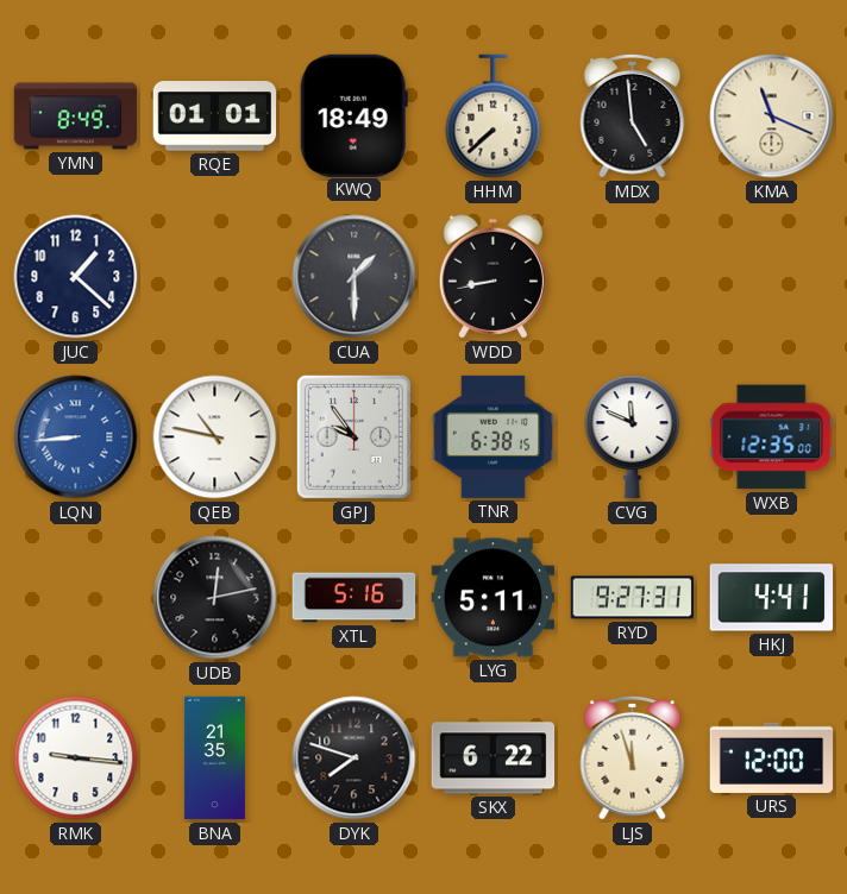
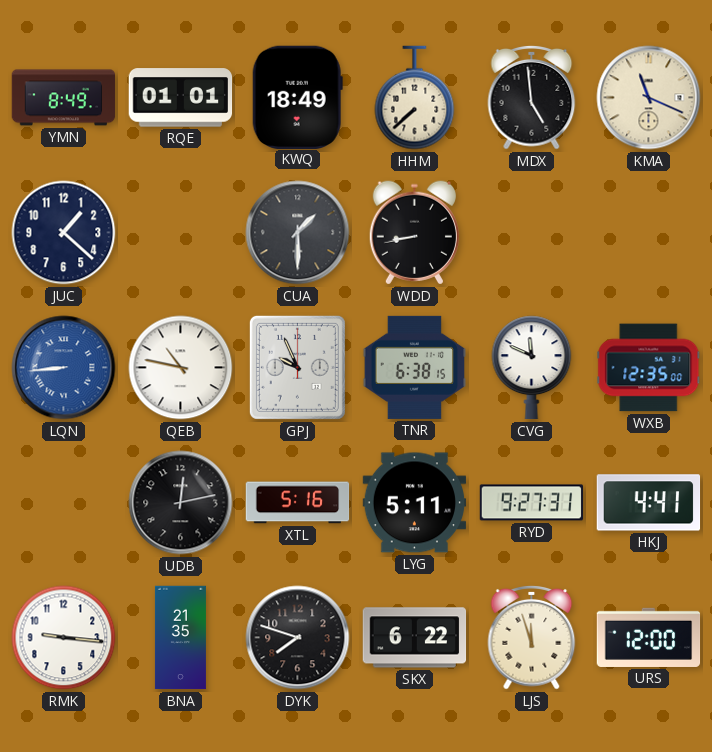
GPJ: 9:54 -> 9:56
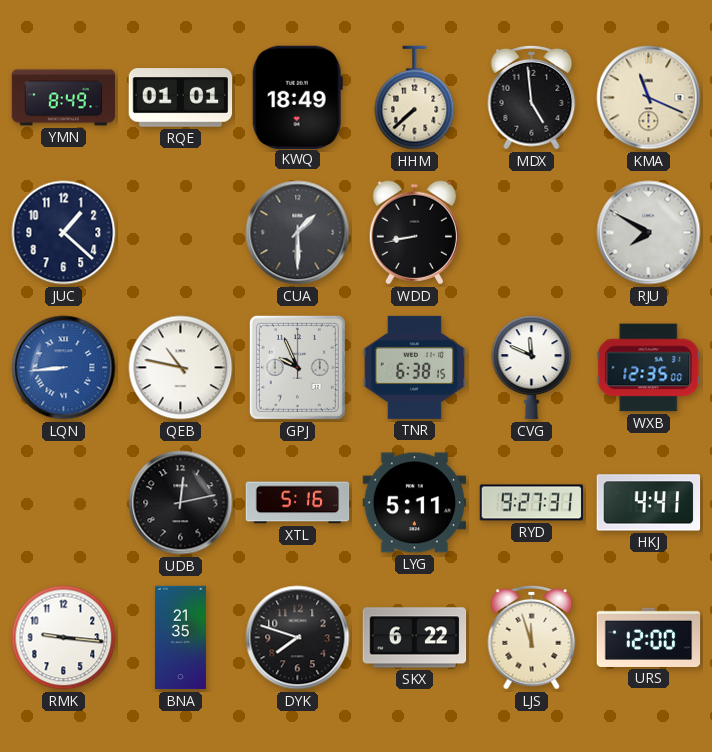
RJU: none -> 7:50
